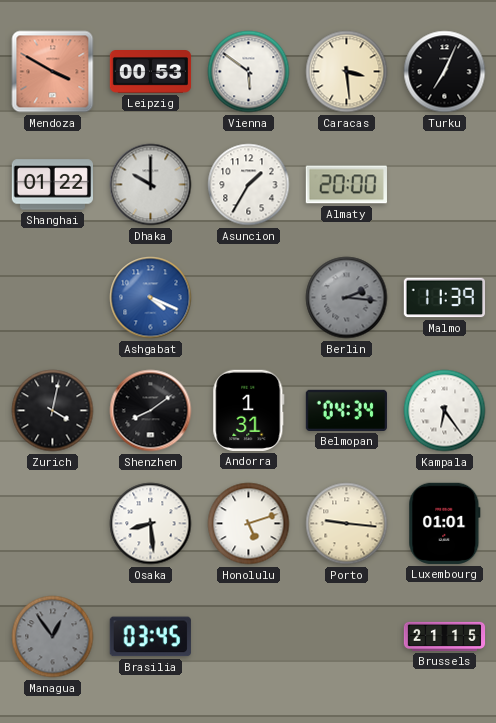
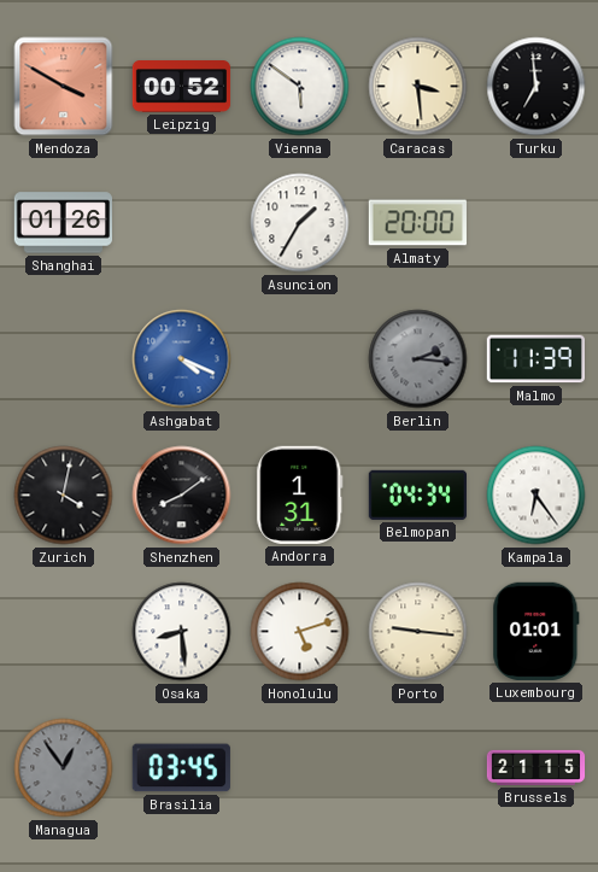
Leipzig: 00:53 -> 00:52
Turku: 7:04 -> 6:59
Shanghai: 01:22 -> 01:26
Dhaka: 10:00 -> none
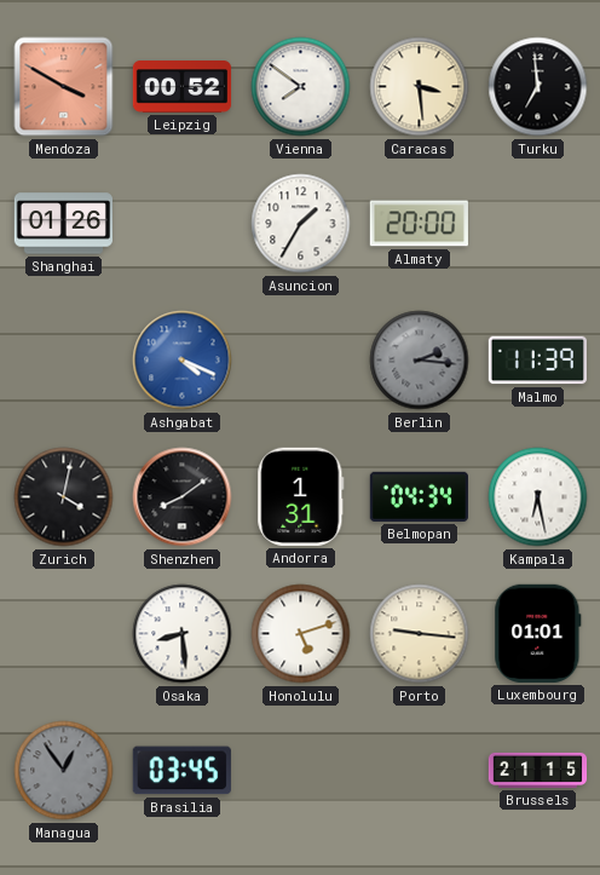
Vienna: 5:51 -> 7:51
Kampala: 6:24 -> 6:28
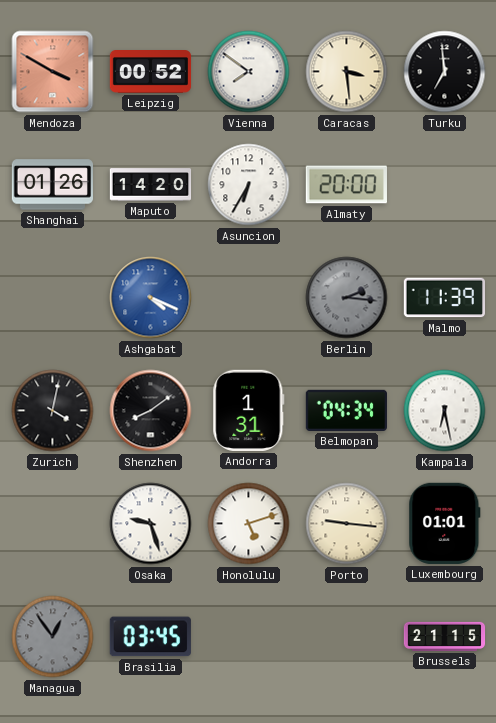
Maputo: none -> 14:20
Asuncion: 1:35 -> 6:35
Osaka: 8:29 -> 9:27
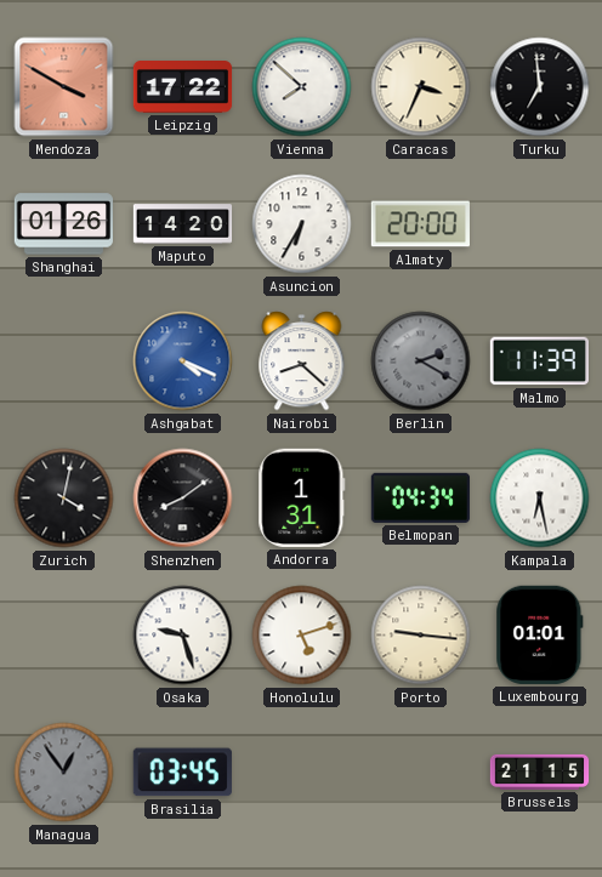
Leipzig: 00:52 -> 17:22
Vienna: 7:51 -> 7:52
Caracas: 3:29 -> 3:34
Nairobi: none -> 8:22
Berlin: 2:16 -> 2:20
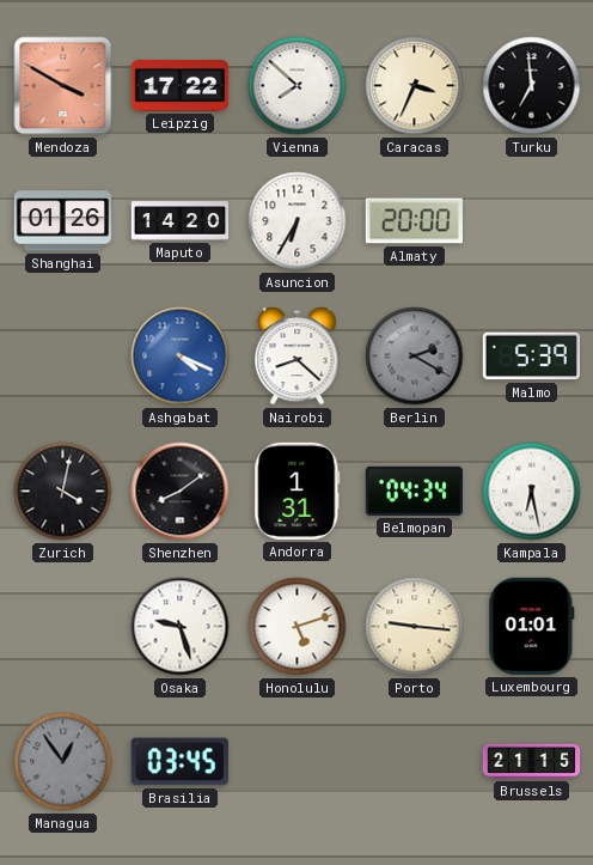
Malmo: 11:39 -> 5:39
